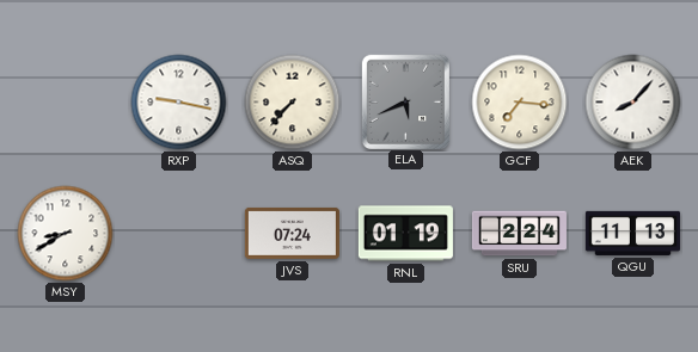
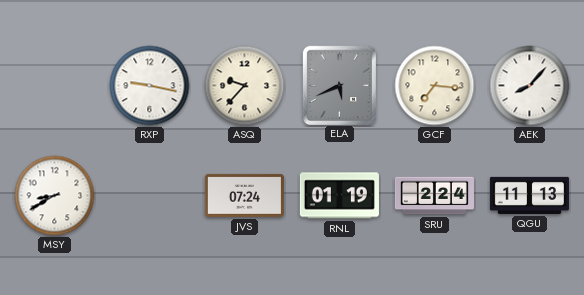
ASQ: 7:37 -> 9:37
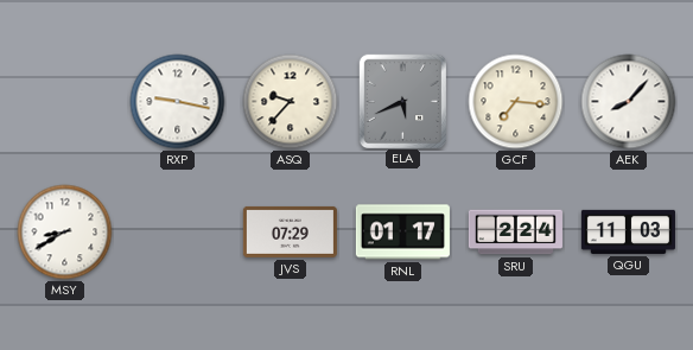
JVS: 07:24 -> 07:29
RNL: 01:19 -> 01:17
QGU: 11:13 -> 11:03
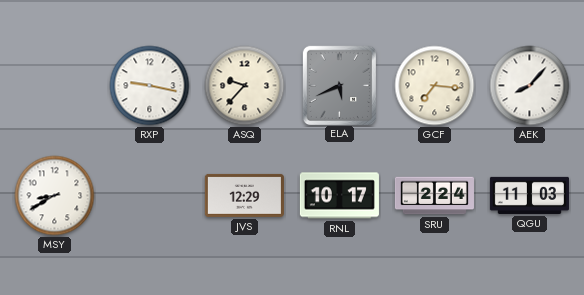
JVS: 07:29 -> 12:29
RNL: 01:17 -> 10:17
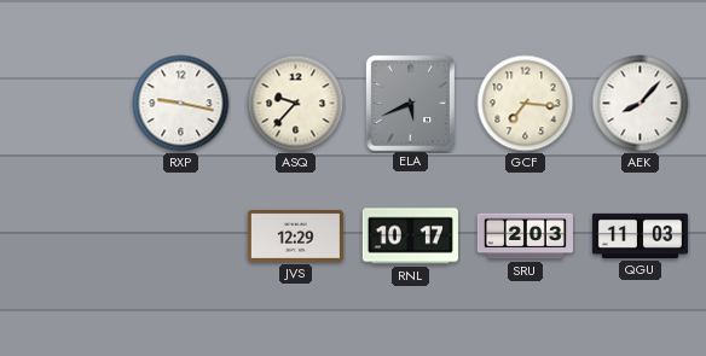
MSY: 8:40 -> none
SRU: 2:24 -> 2:03
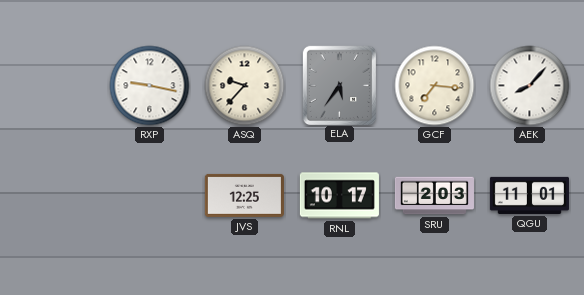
ELA: 5:41 -> 5:36
JVS: 12:29 -> 12:25
QGU: 11:03 -> 11:01
